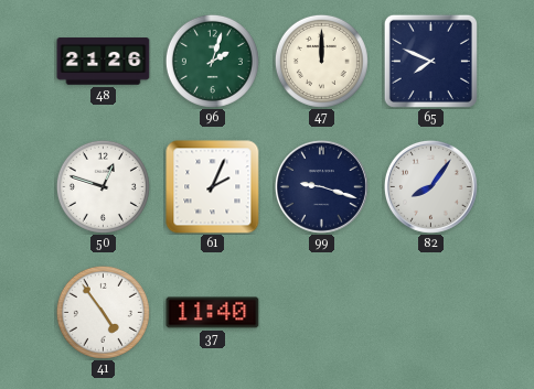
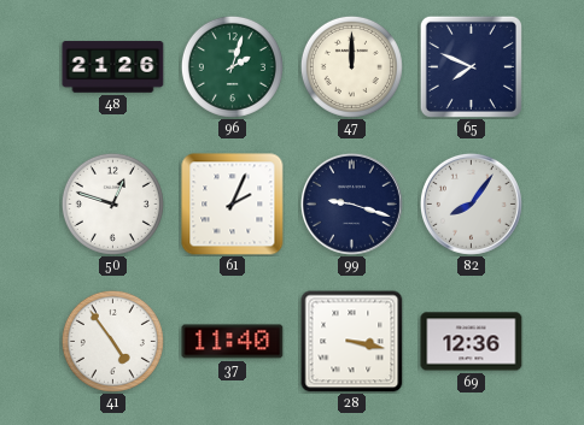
28: none -> 3:17
69: none -> 12:36
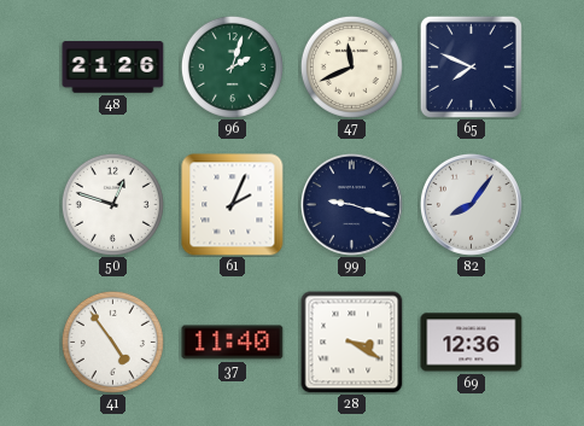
47: 12:00 -> 11:41
28: 3:17 -> 3:20
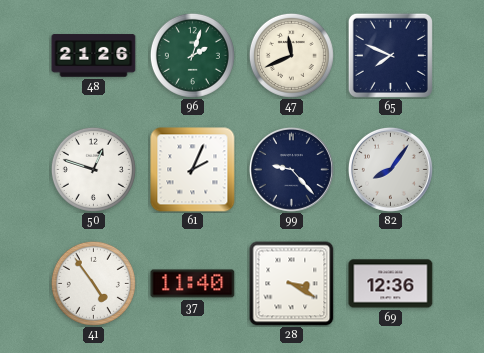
99: 9:18 -> 9:23
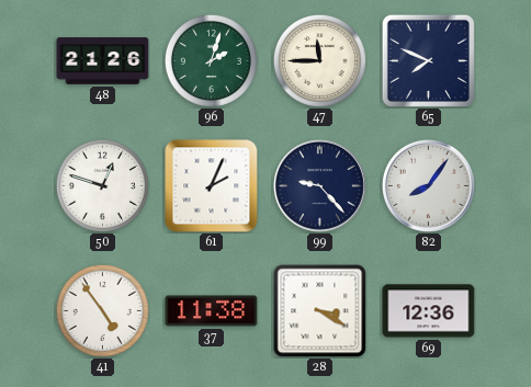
47: 11:41 -> 11:45
37: 11:40 -> 11:38
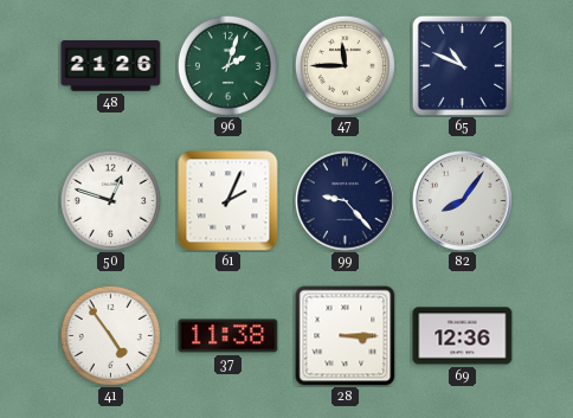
65: 7:49 -> 10:49
28: 3:20 -> 3:15
